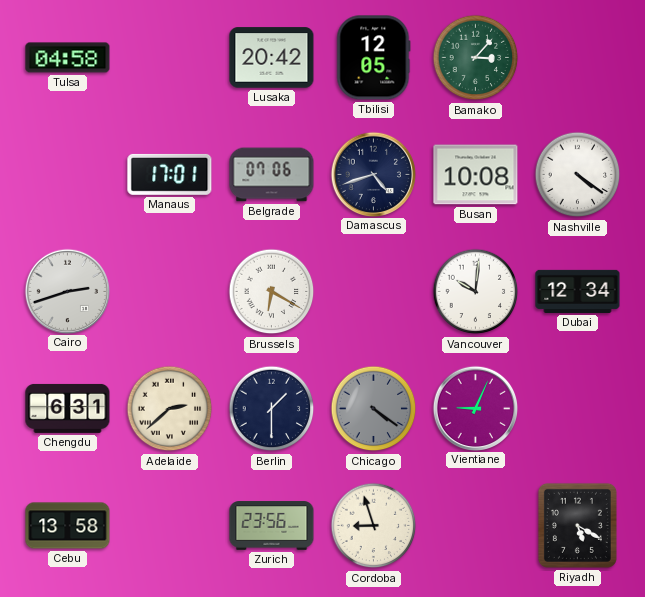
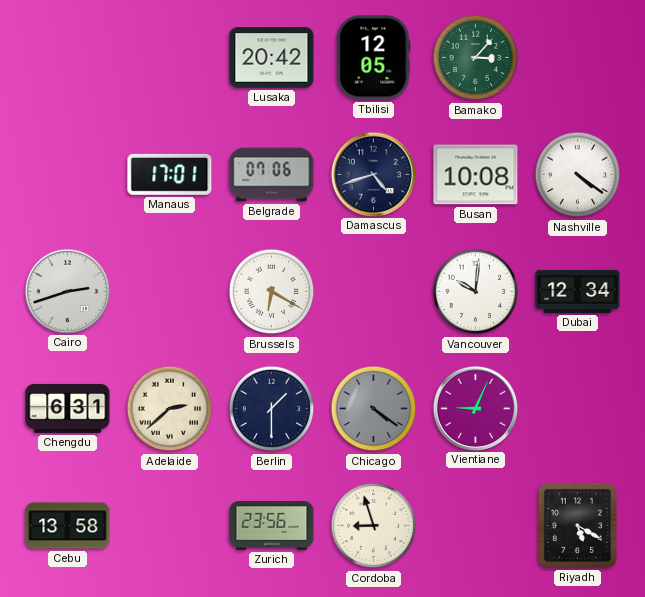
Tulsa: 04:58 -> none
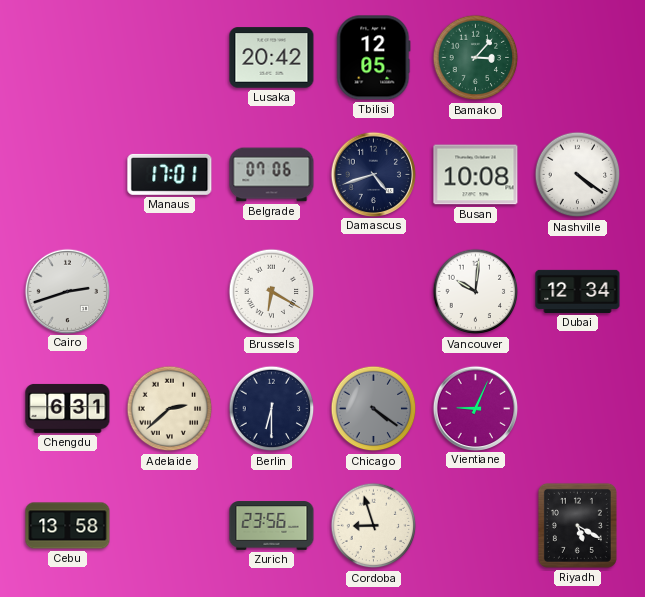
Berlin: 1:30 -> 6:30
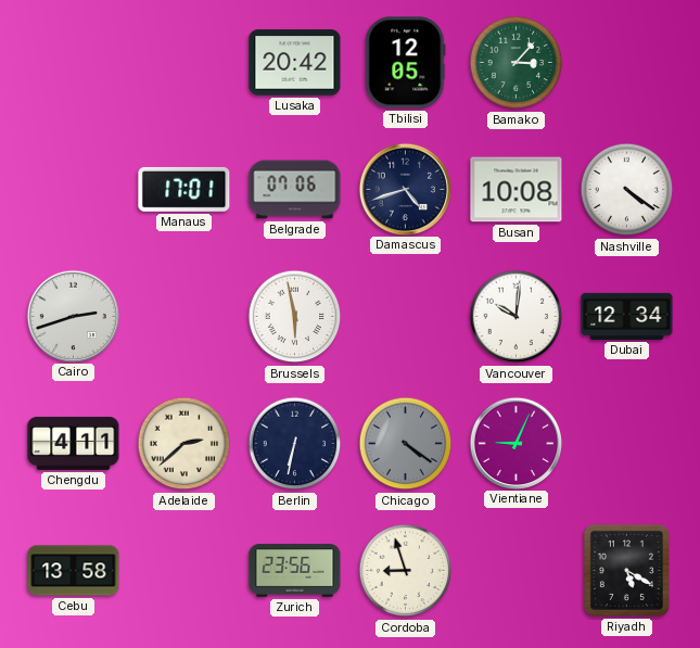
Brussels: 6:20 -> 5:58
Chengdu: 6:31 -> 4:11
Berlin: 6:30 -> 6:32
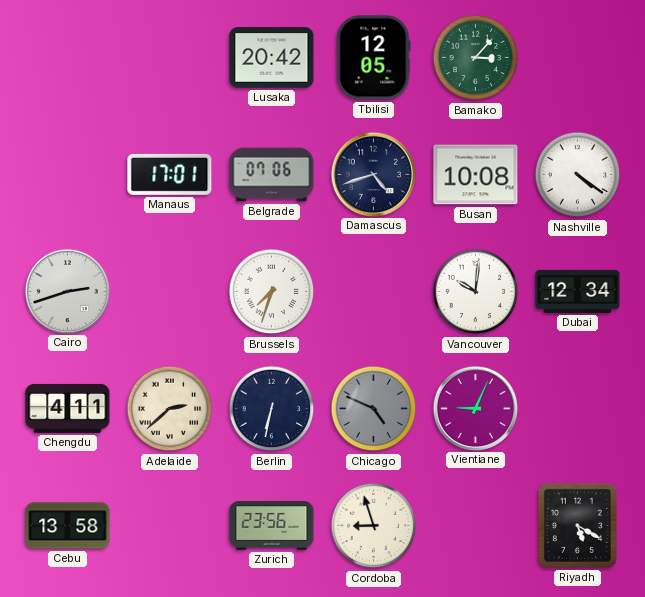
Brussels: 5:58 -> 7:33
Chicago: 4:21 -> 4:49
